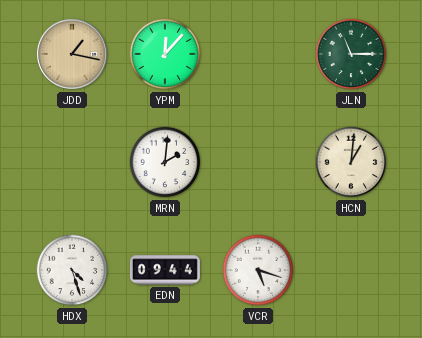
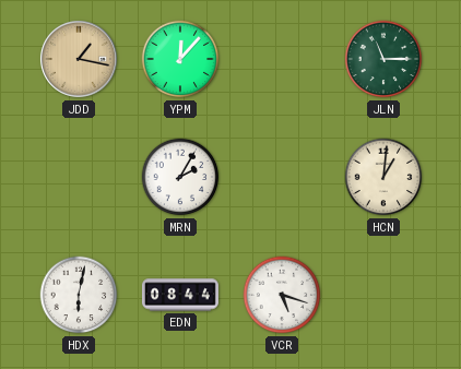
MRN: 2:01 -> 2:05
HDX: 4:27 -> 6:02
EDN: 09:44 -> 08:44
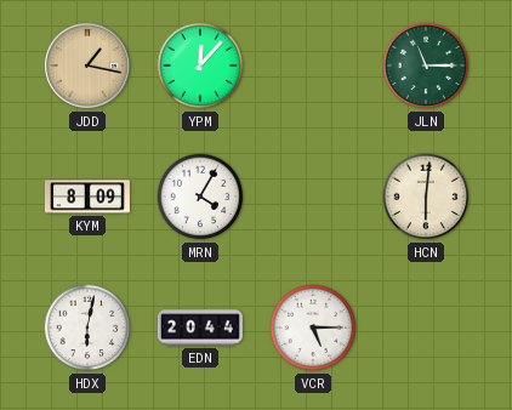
KYM: none -> 8:09
MRN: 2:05 -> 4:05
HCN: 1:01 -> 6:01
EDN: 08:44 -> 20:44
VCR: 5:18 -> 5:15
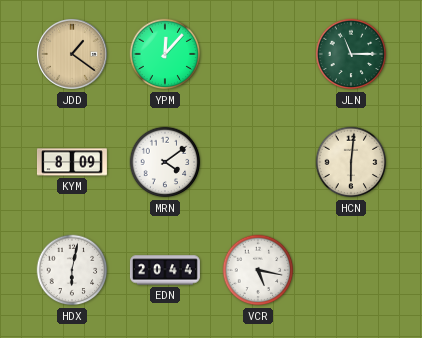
JDD: 1:17 -> 1:21
MRN: 4:05 -> 4:09
VCR: 5:15 -> 5:17
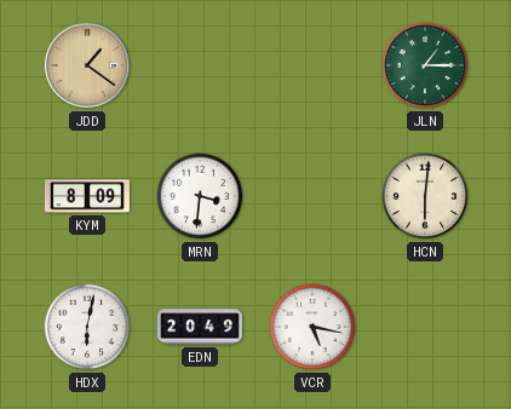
YPM: 12:07 -> none
JLN: 11:15 -> 1:15
MRN: 4:09 -> 3:31
EDN: 20:44 -> 20:49
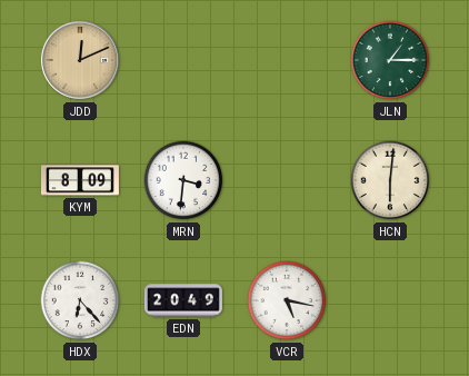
JDD: 1:21 -> 12:11
HDX: 6:02 -> 6:23
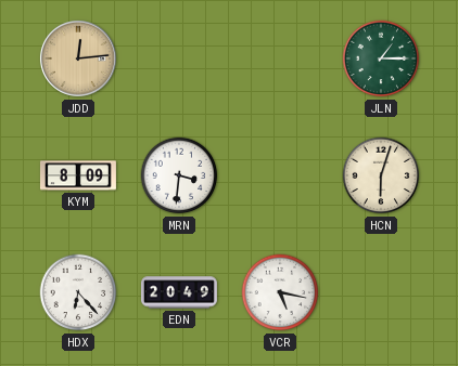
JDD: 12:11 -> 12:14
HCN: 6:01 -> 6:03
